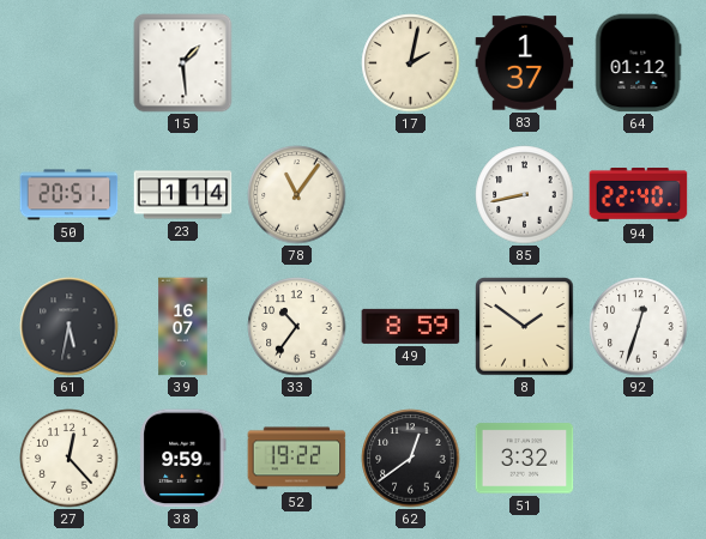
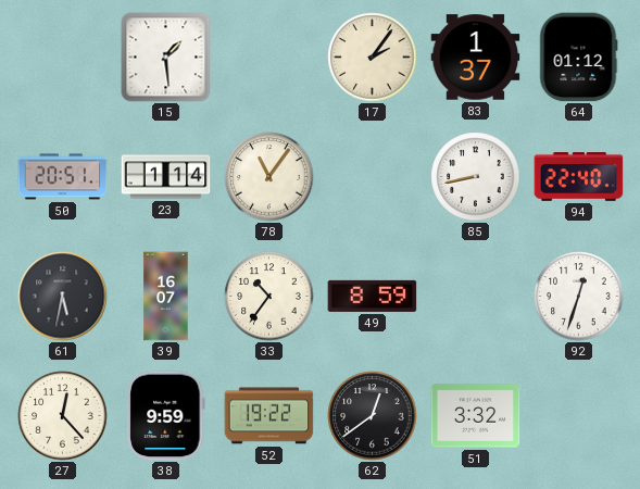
17: 2:02 -> 2:06
8: 1:51 -> none
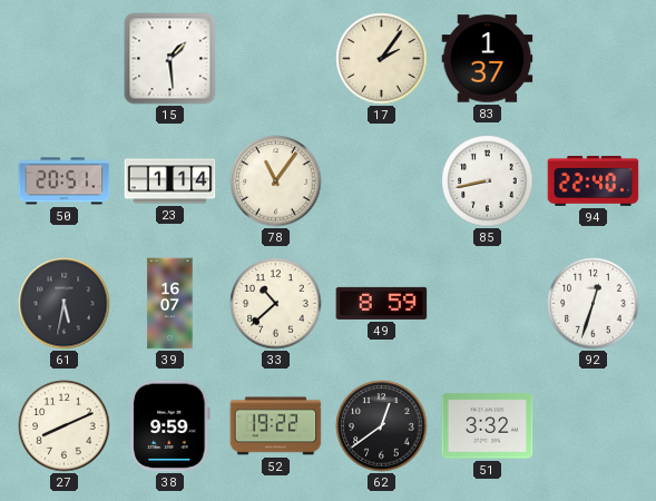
64: 01:12 -> none
33: 10:36 -> 10:38
27: 12:23 -> 8:11
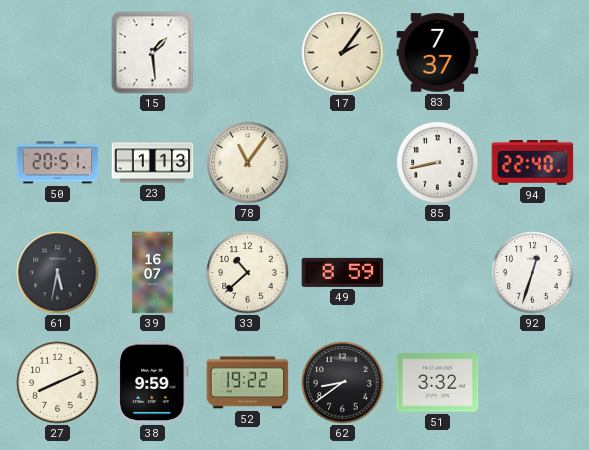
83: 1:37 -> 7:37
23: 1:14 -> 1:13
62: 12:39 -> 8:39
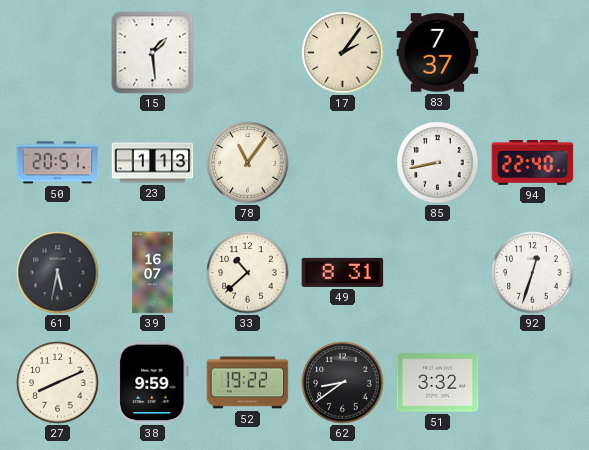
49: 8:59 -> 8:31
